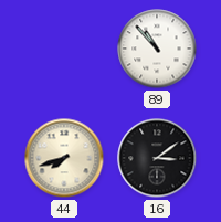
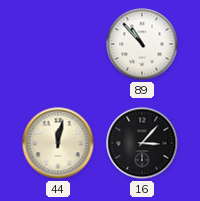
44: 7:42 -> 12:02
16: 3:09 -> 3:07
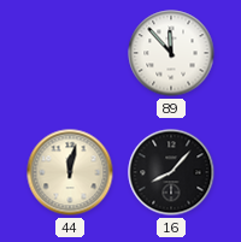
89: 10:53 -> 11:53
16: 3:07 -> 8:07
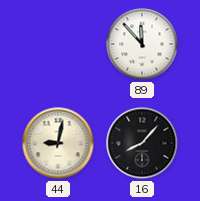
44: 12:02 -> 9:02
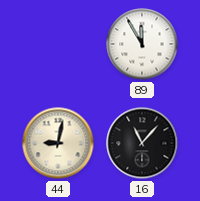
89: 11:53 -> 11:55
16: 8:07 -> 11:07
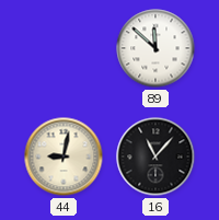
89: 11:55 -> 11:52
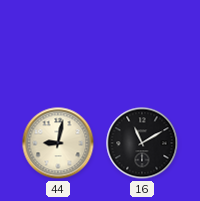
89: 11:52 -> none
16: 11:07 -> 11:10
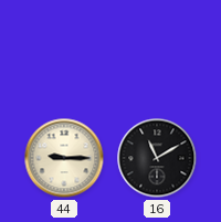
44: 9:02 -> 9:15
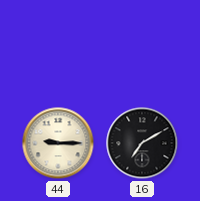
16: 11:10 -> 7:10
